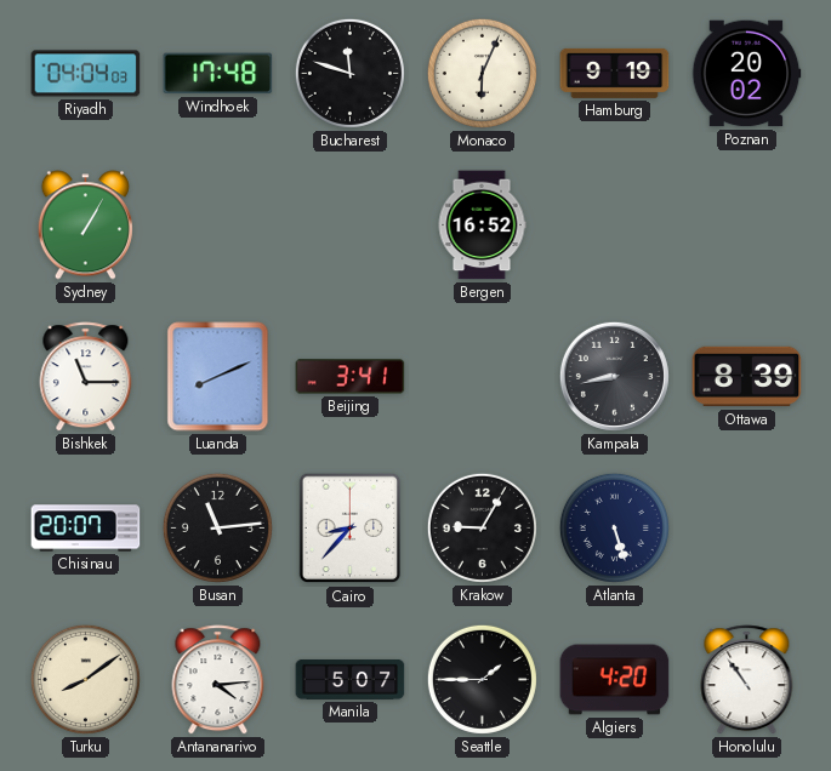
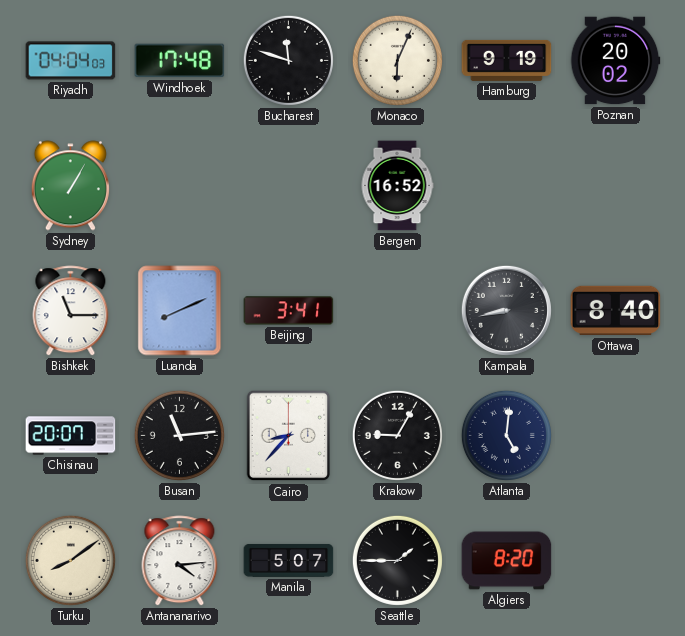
Ottawa: 8:39 -> 8:40
Atlanta: 5:27 -> 5:01
Algiers: 4:20 -> 8:20
Honolulu: 10:54 -> none
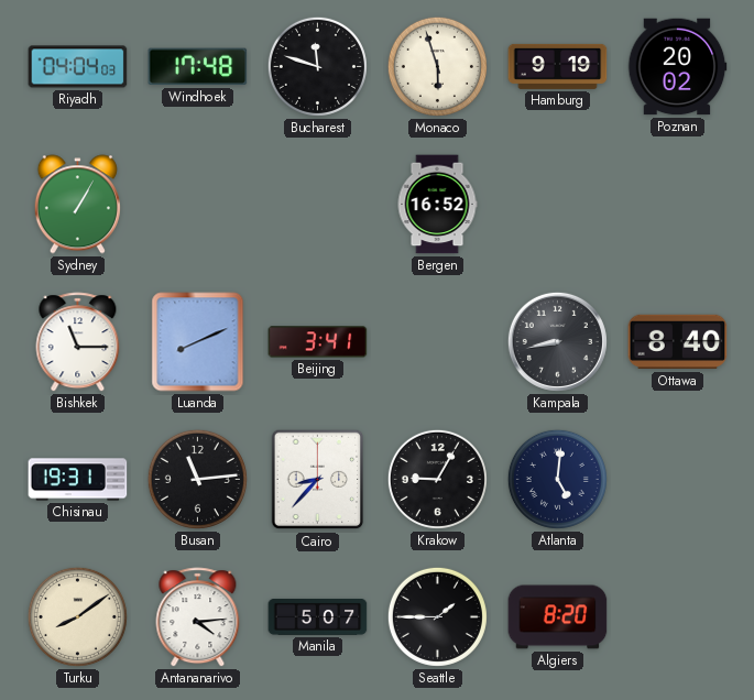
Monaco: 6:04 -> 5:57
Chisinau: 20:07 -> 19:31
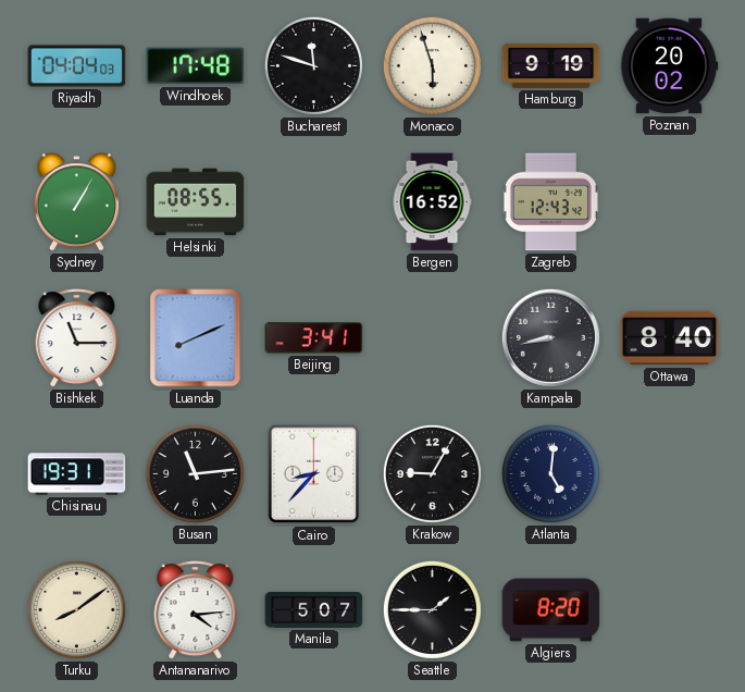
Helsinki: none -> 08:55
Zagreb: none -> 12:43
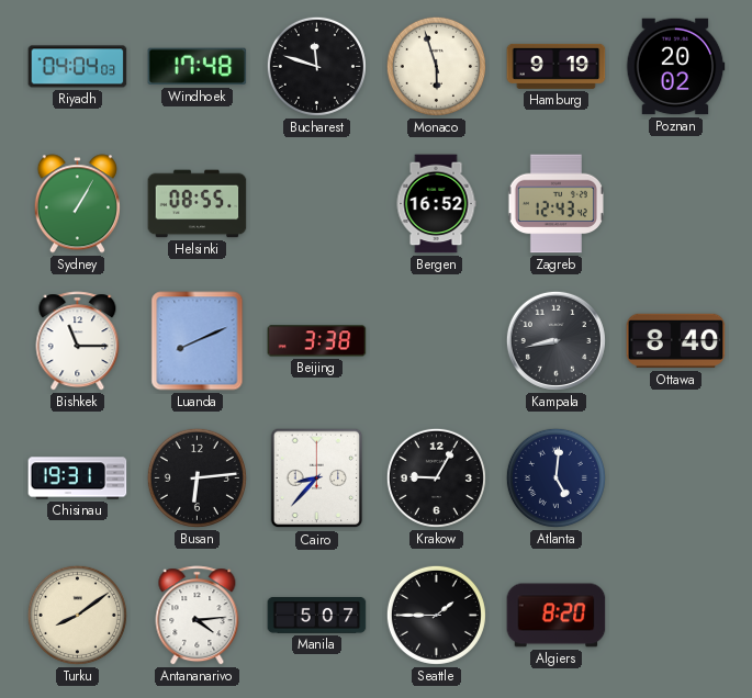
Beijing: 3:41 -> 3:38
Busan: 11:14 -> 6:14
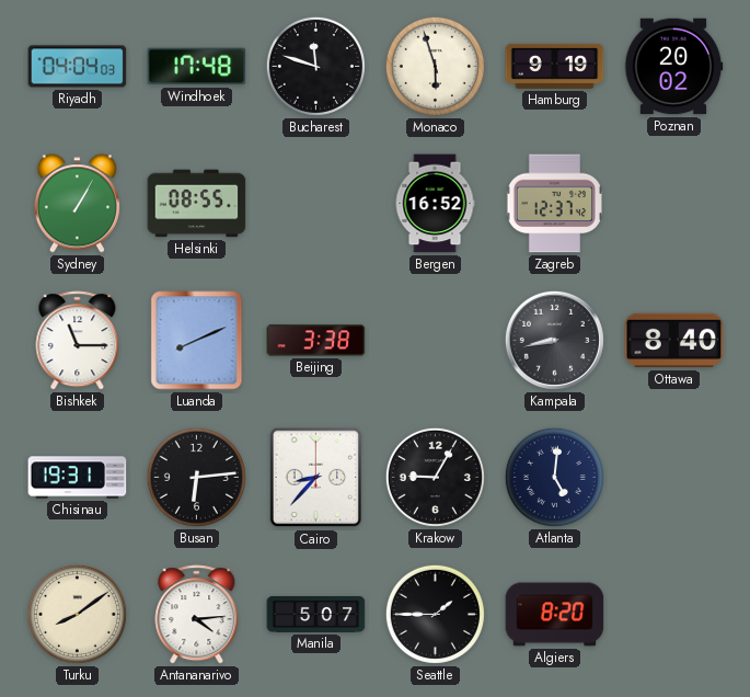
Zagreb: 12:43 -> 12:37
